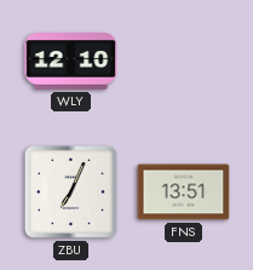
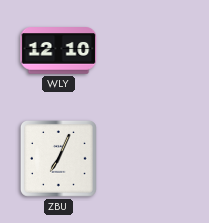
FNS: 13:51 -> none
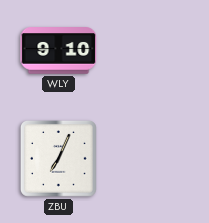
WLY: 12:10 -> 9:10
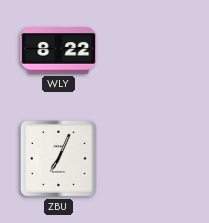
WLY: 9:10 -> 8:22
